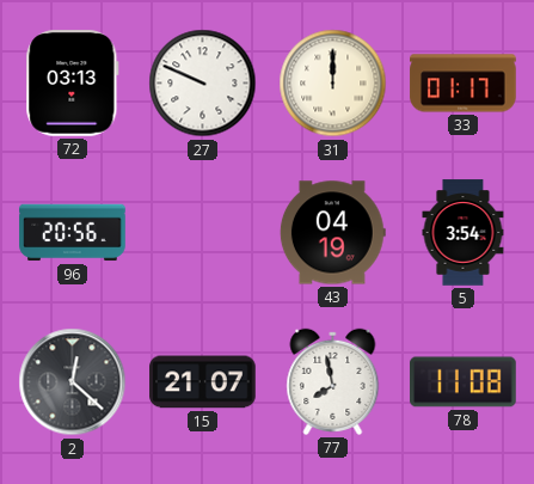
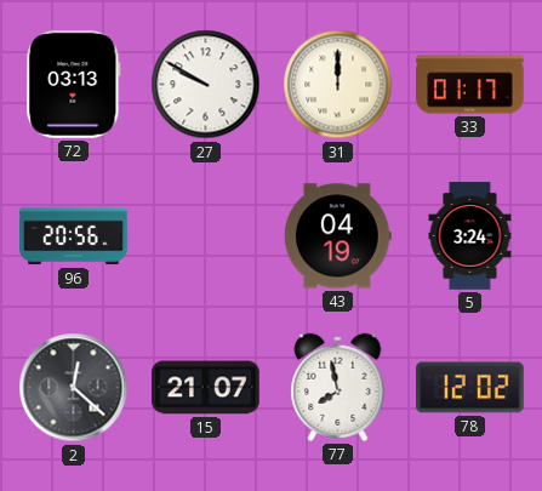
27: 9:49 -> 9:50
5: 3:54 -> 3:24
78: 11:08 -> 12:02
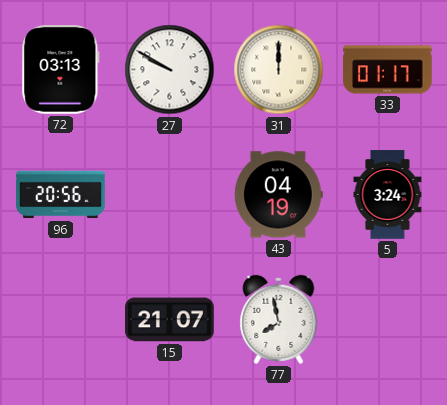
2: 12:22 -> none
78: 12:02 -> none
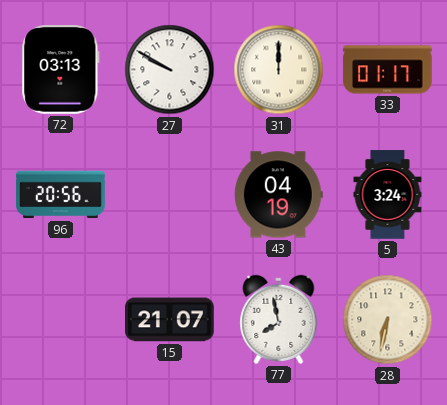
28: none -> 6:32
